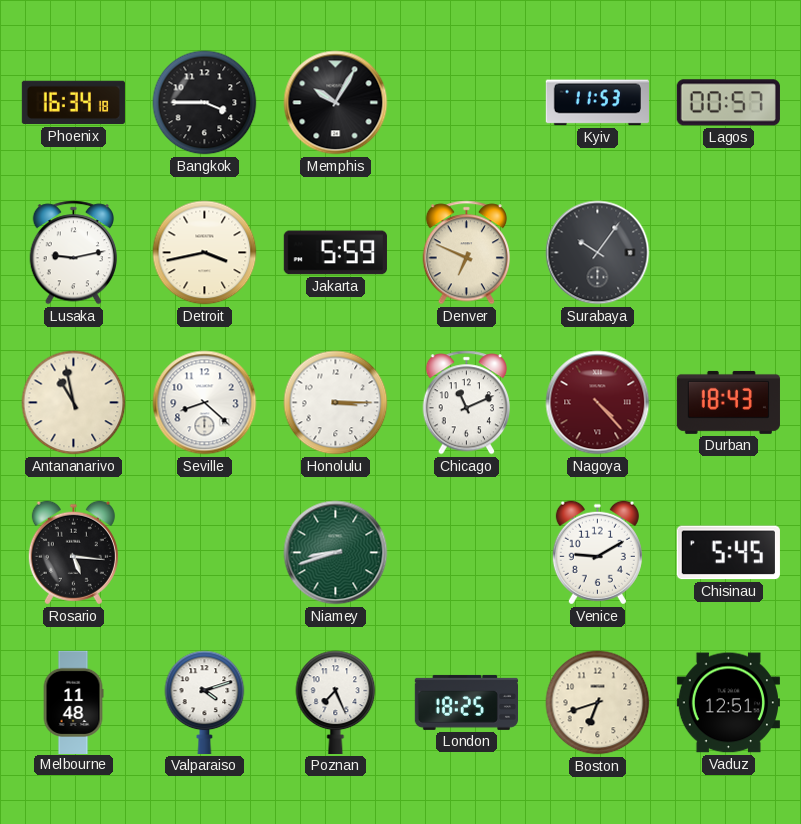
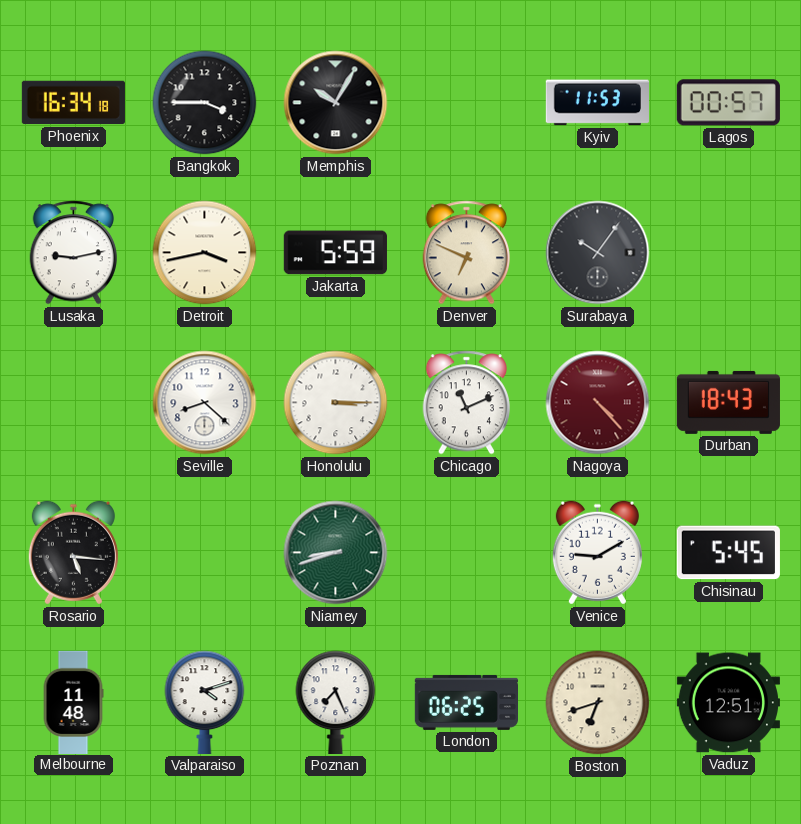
Antananarivo: 10:58 -> none
London: 18:25 -> 06:25
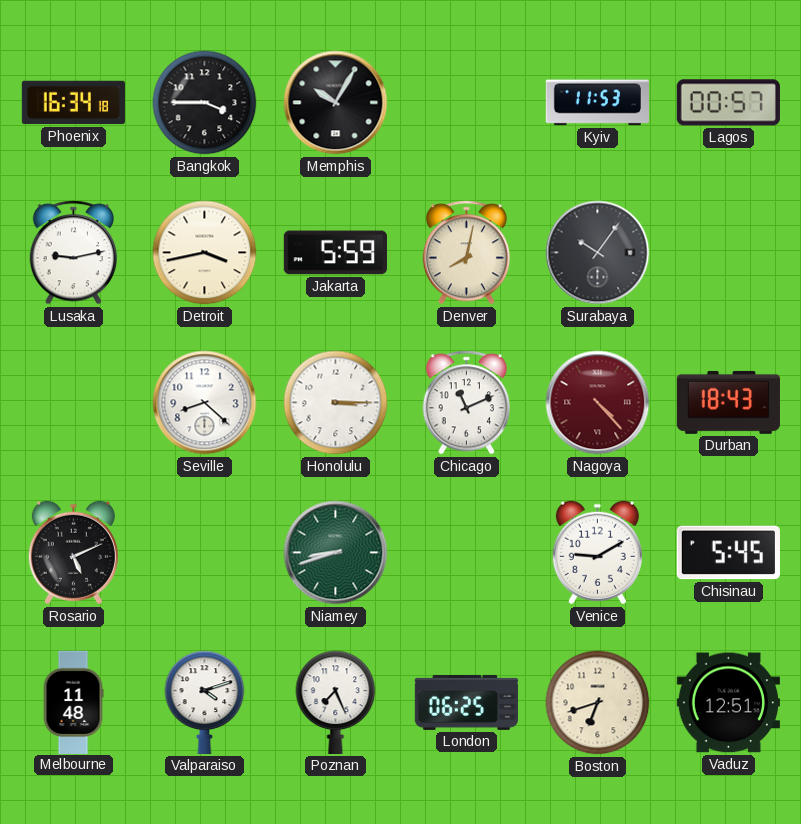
Denver: 6:49 -> 8:02
Rosario: 5:16 -> 5:11
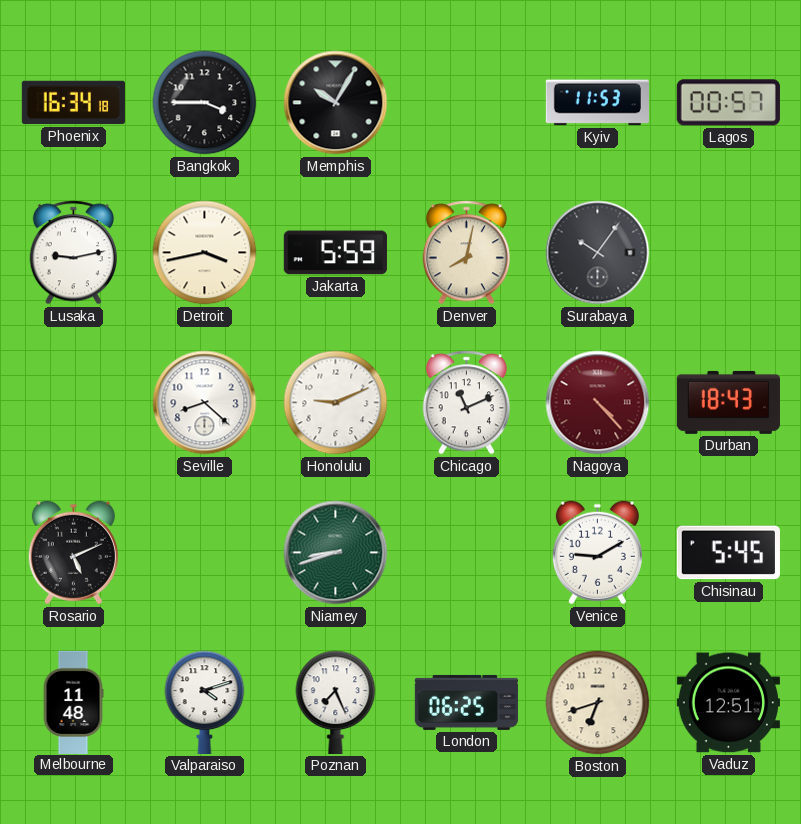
Honolulu: 3:15 -> 9:11
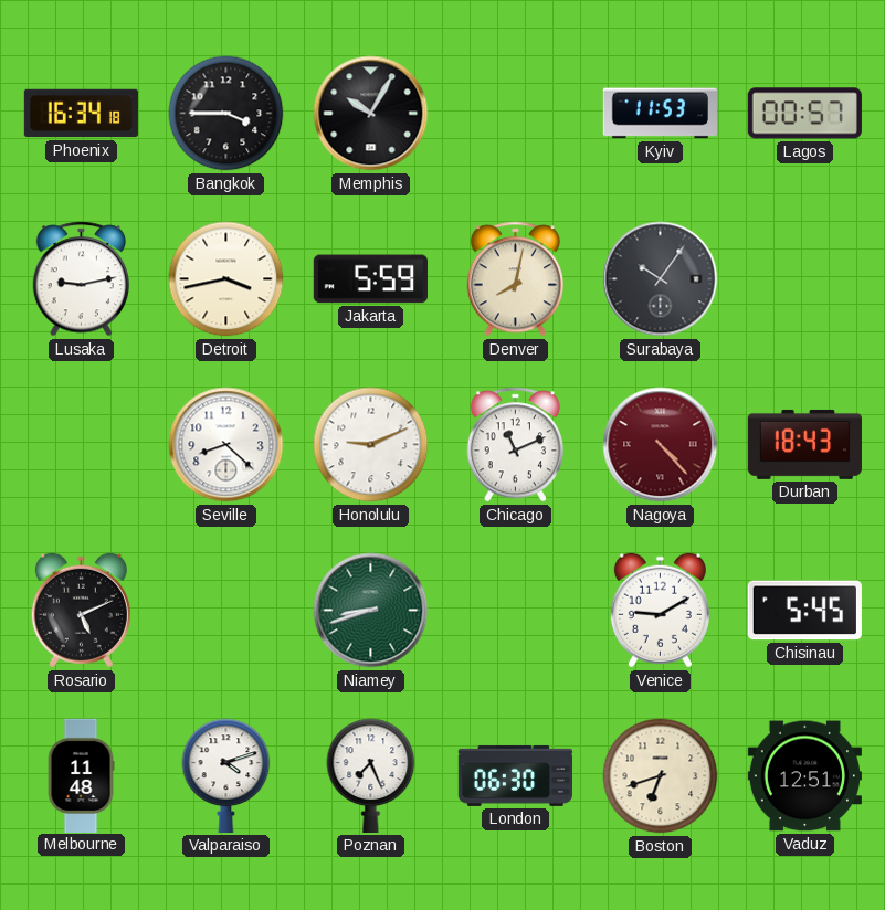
London: 06:25 -> 06:30
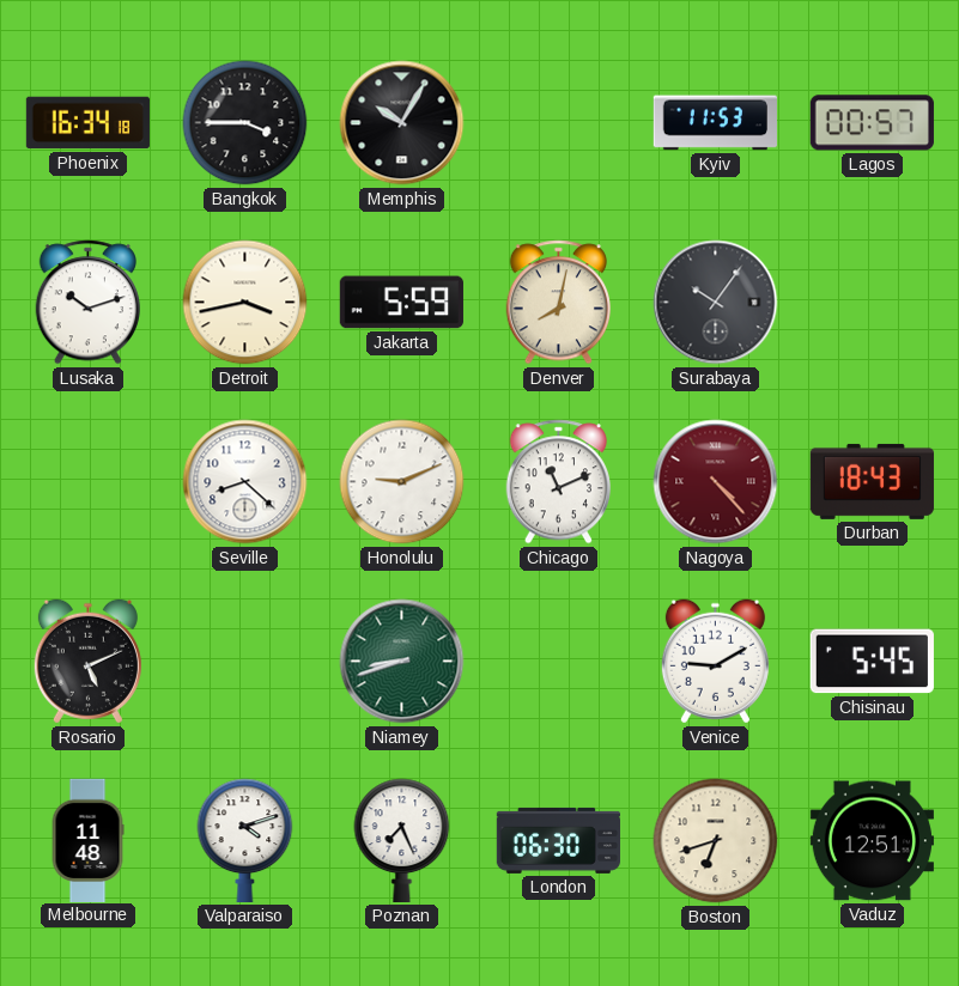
Lusaka: 9:13 -> 10:12
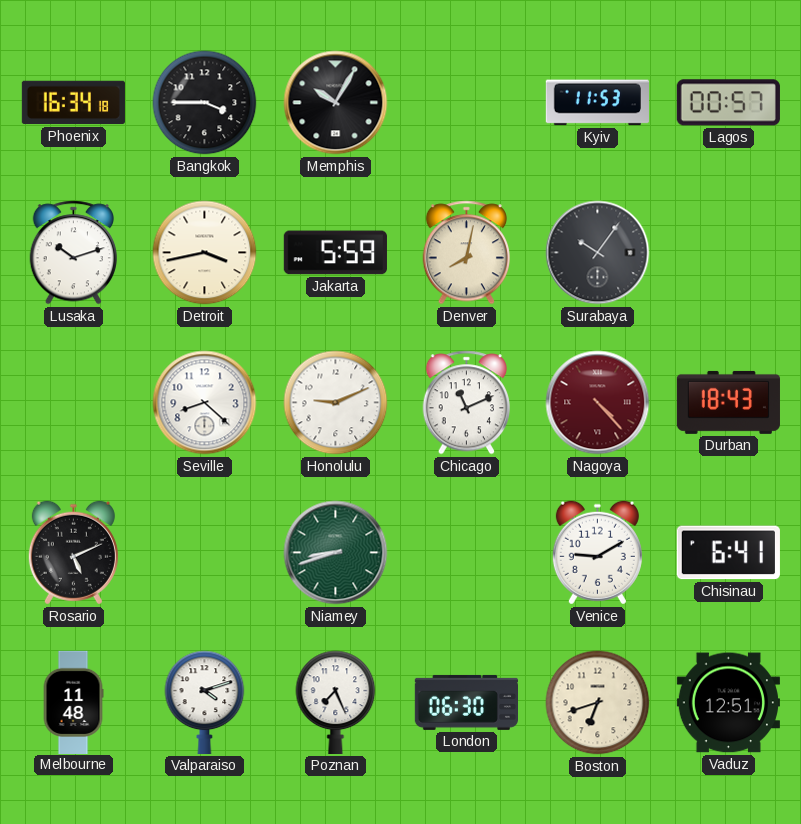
Chisinau: 5:45 -> 6:41
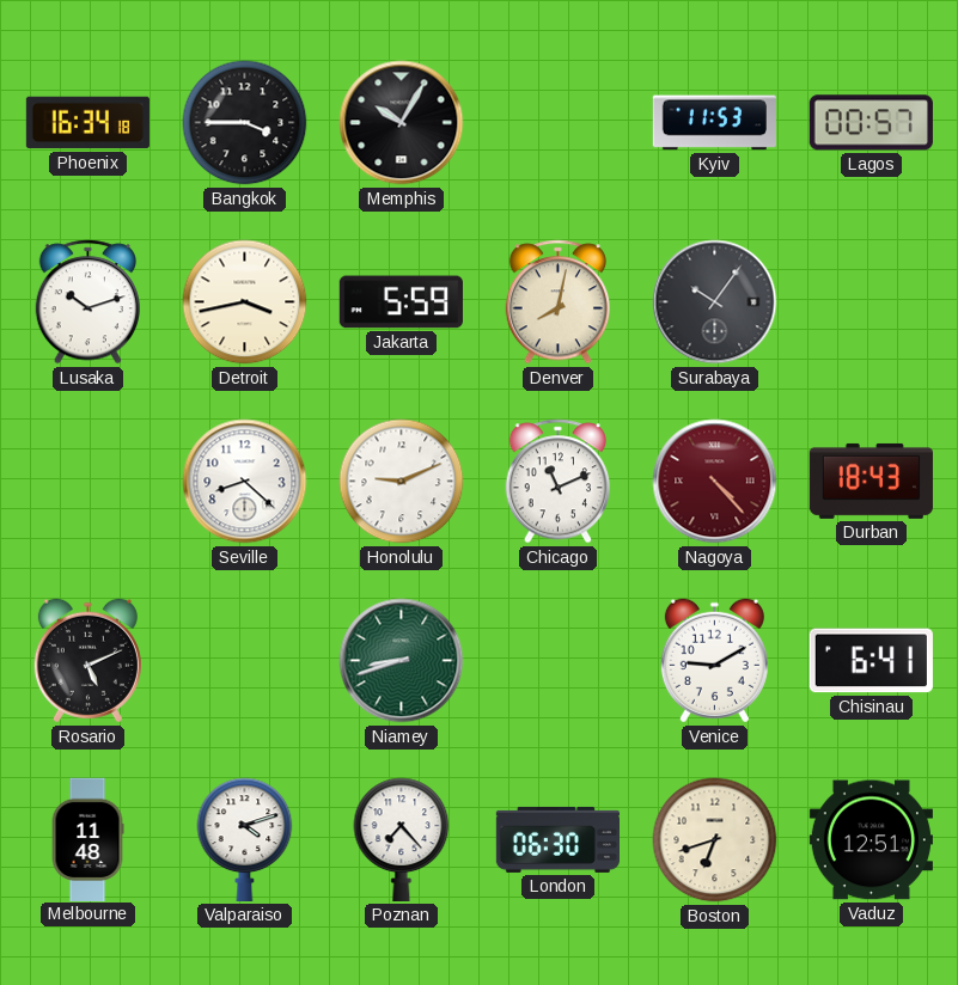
Poznan: 7:26 -> 7:23
